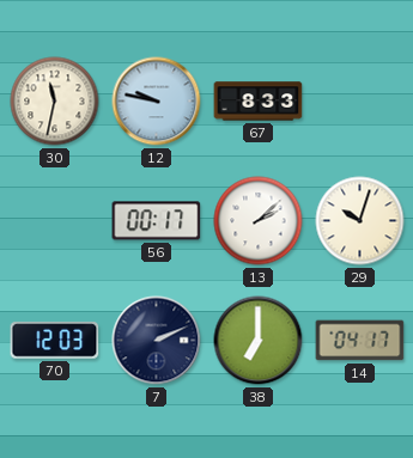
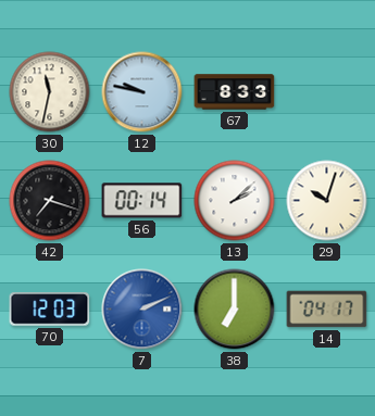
42: none -> 7:18
56: 00:17 -> 00:14
7 dial: navy -> blue
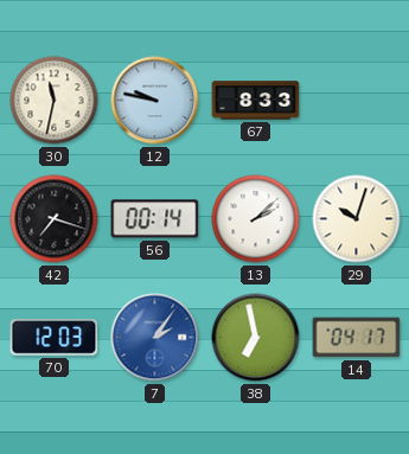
7: 2:11 -> 2:06
38: 7:00 -> 6:58
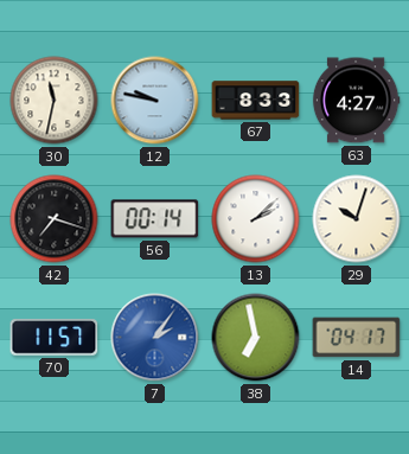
63: none -> 4:27
70: 12:03 -> 11:57
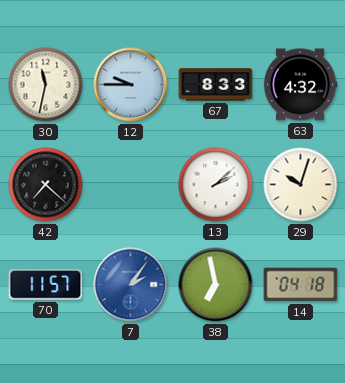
12: 9:47 -> 9:45
63: 4:27 -> 4:32
42: 7:18 -> 7:22
56: 00:14 -> none
14: 04:17 -> 04:18
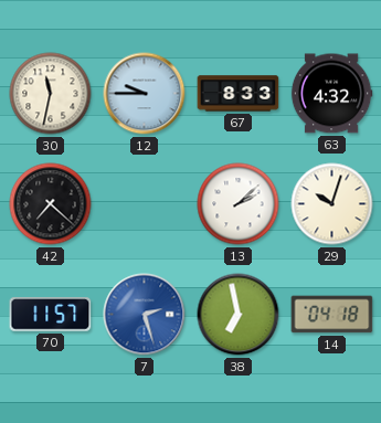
7: 2:06 -> 2:27
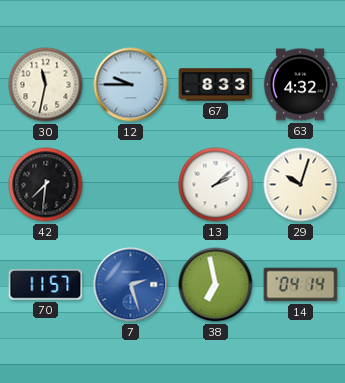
42: 7:22 -> 7:31
14: 04:18 -> 04:14
